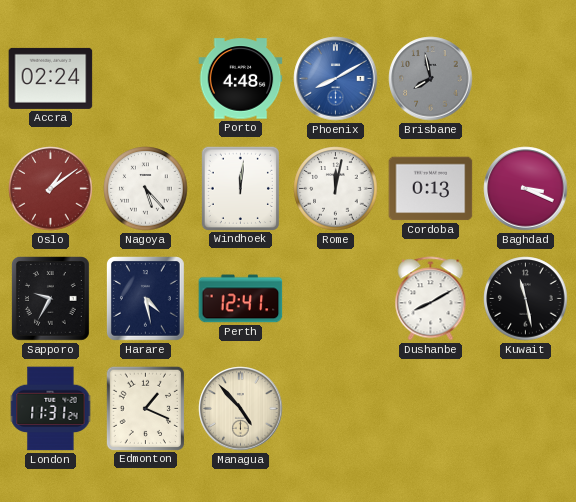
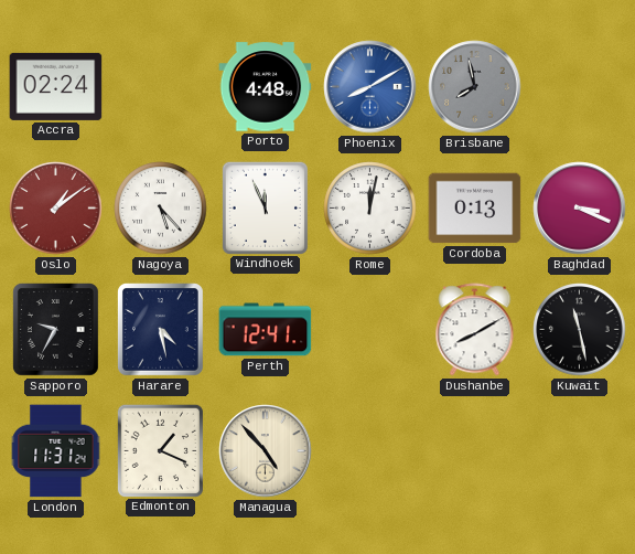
Windhoek: 12:01 -> 11:56
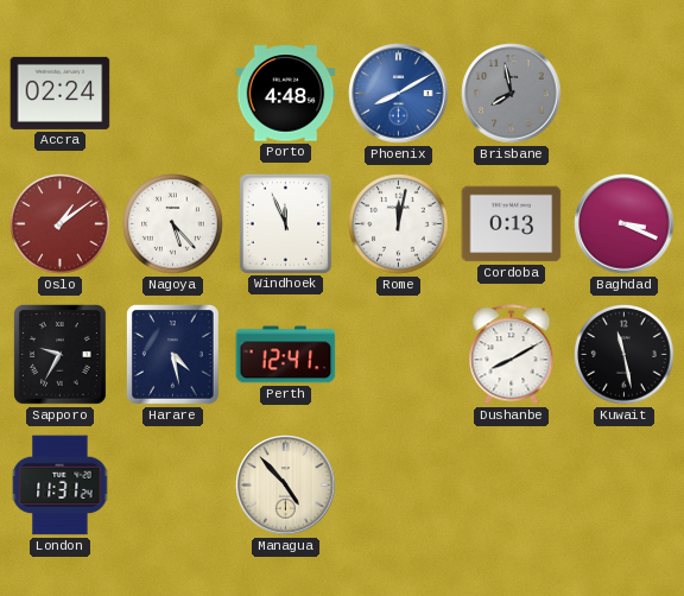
Edmonton: 1:19 -> none
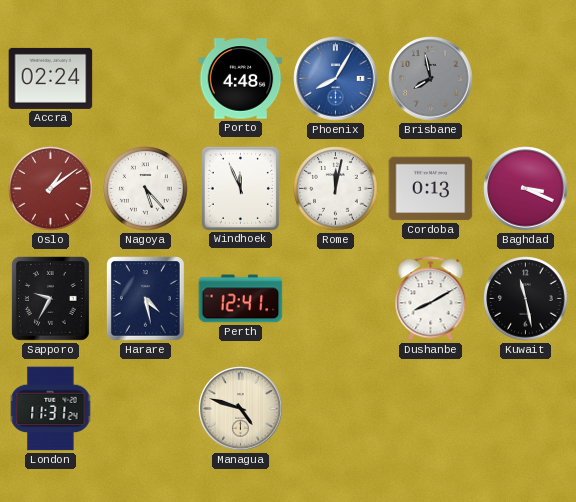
Phoenix: 8:10 -> 8:05
Managua: 4:53 -> 4:48
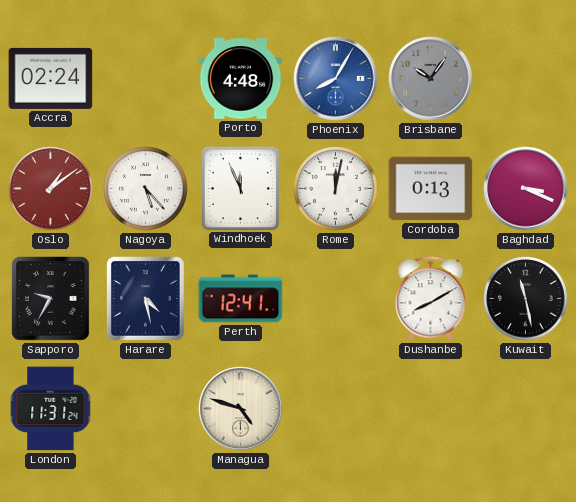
Brisbane: 7:58 -> 10:06
